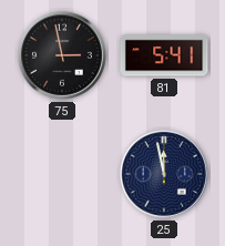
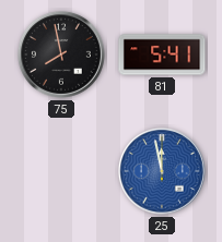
75: 2:58 -> 7:58
25 dial: navy -> blue
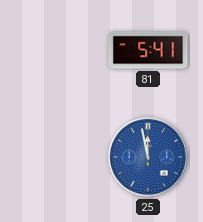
75: 7:58 -> none
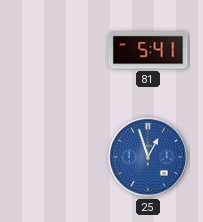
25: 11:58 -> 12:57
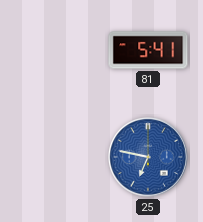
25: 12:57 -> 6:47
